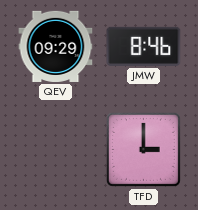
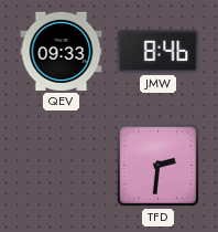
QEV: 09:29 -> 09:33
TFD: 3:00 -> 2:31
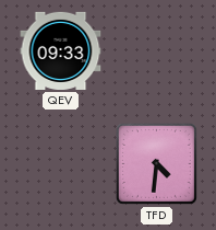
JMW: 8:46 -> none
TFD: 2:31 -> 4:31
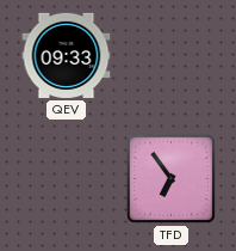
TFD: 4:31 -> 6:54
